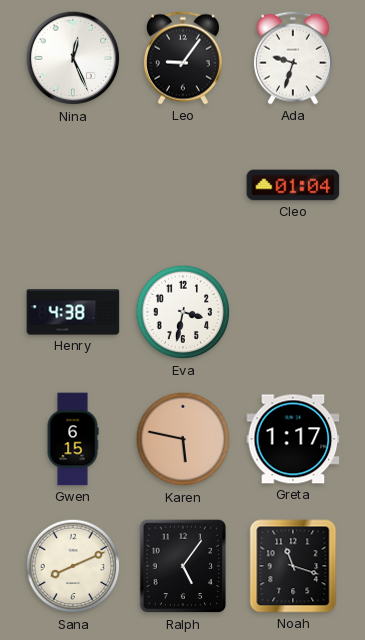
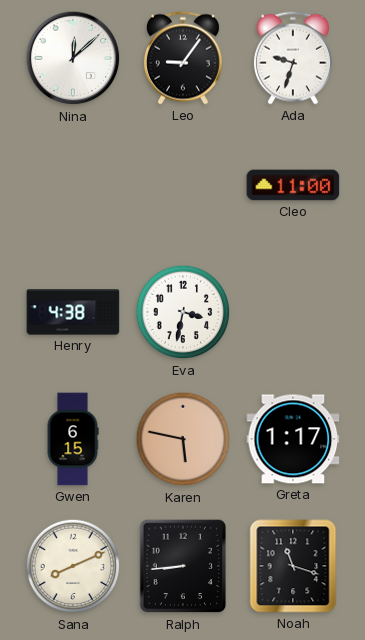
Nina: 12:26 -> 12:08
Cleo: 01:04 -> 11:00
Ralph: 5:06 -> 8:44
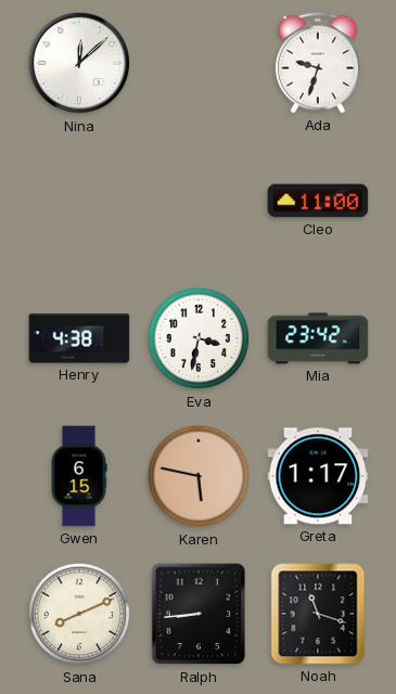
Leo: 9:06 -> none
Mia: none -> 23:42
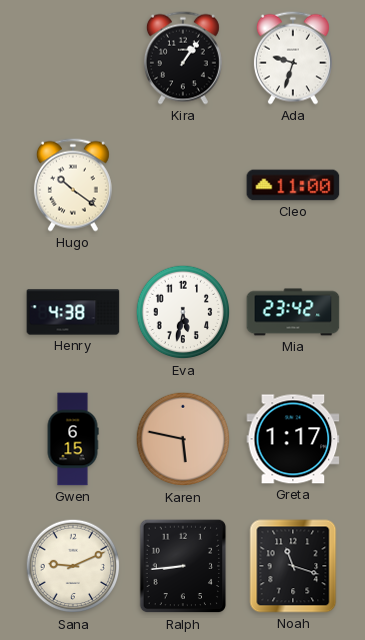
Nina: 12:08 -> none
Kira: none -> 1:06
Hugo: none -> 10:21
Eva: 3:32 -> 5:32
Sana: 8:11 -> 9:11
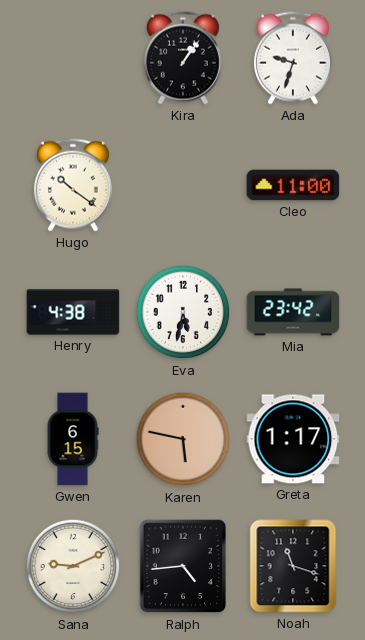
Ralph: 8:44 -> 4:44
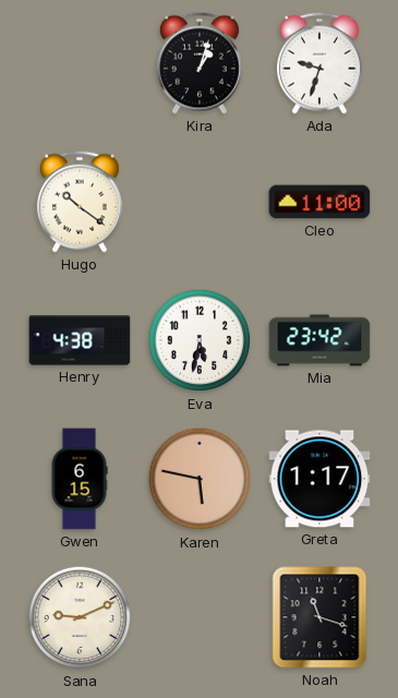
Kira: 1:06 -> 1:03
Ralph: 4:44 -> none
